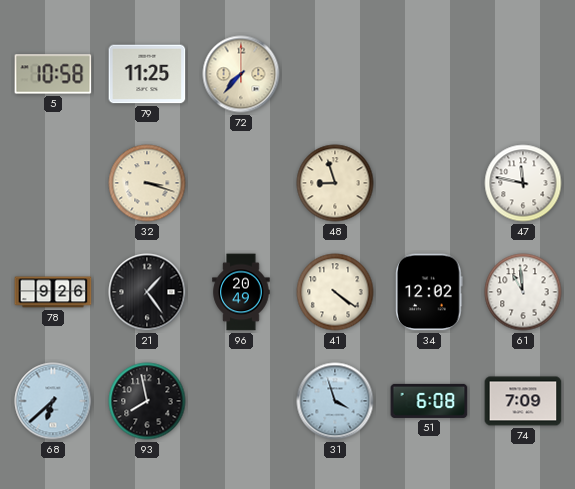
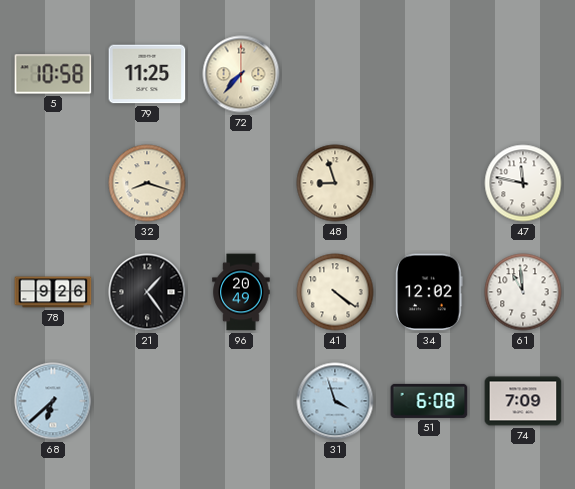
32: 3:18 -> 8:18
93: 7:58 -> none
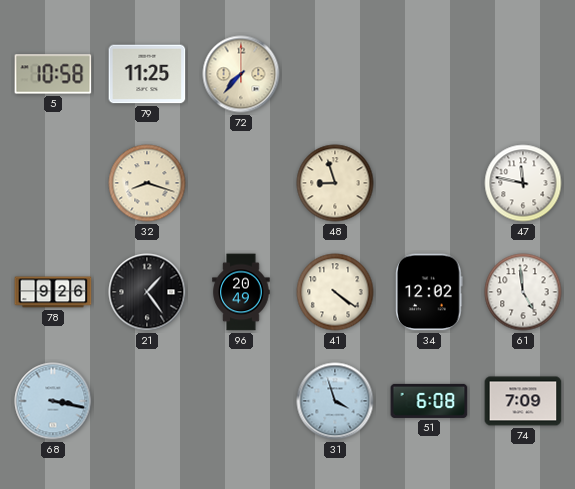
61: 10:59 -> 4:59
68: 6:38 -> 3:17
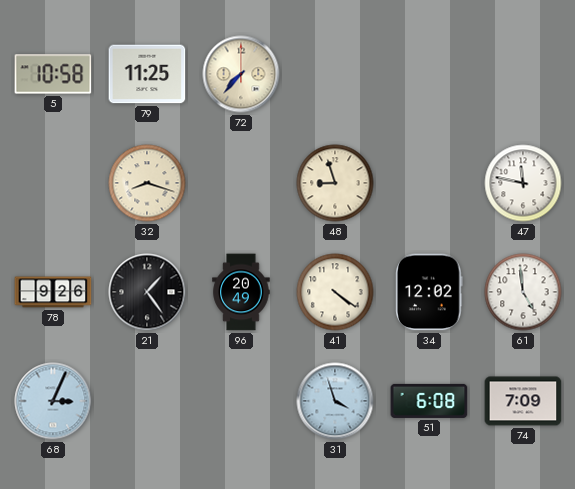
68: 3:17 -> 3:04
